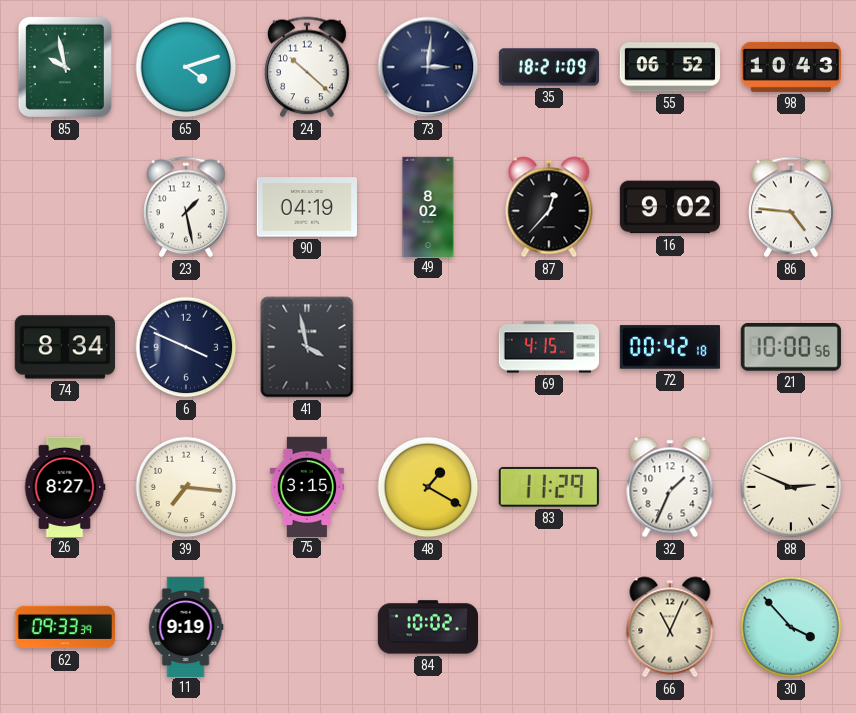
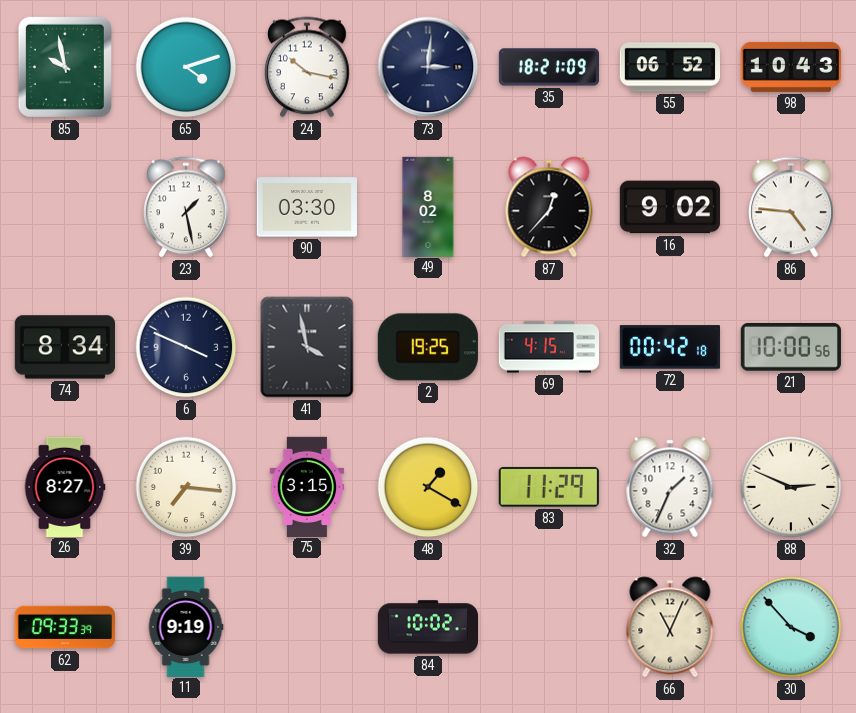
24: 10:22 -> 10:17
90: 04:19 -> 03:30
2: none -> 19:25
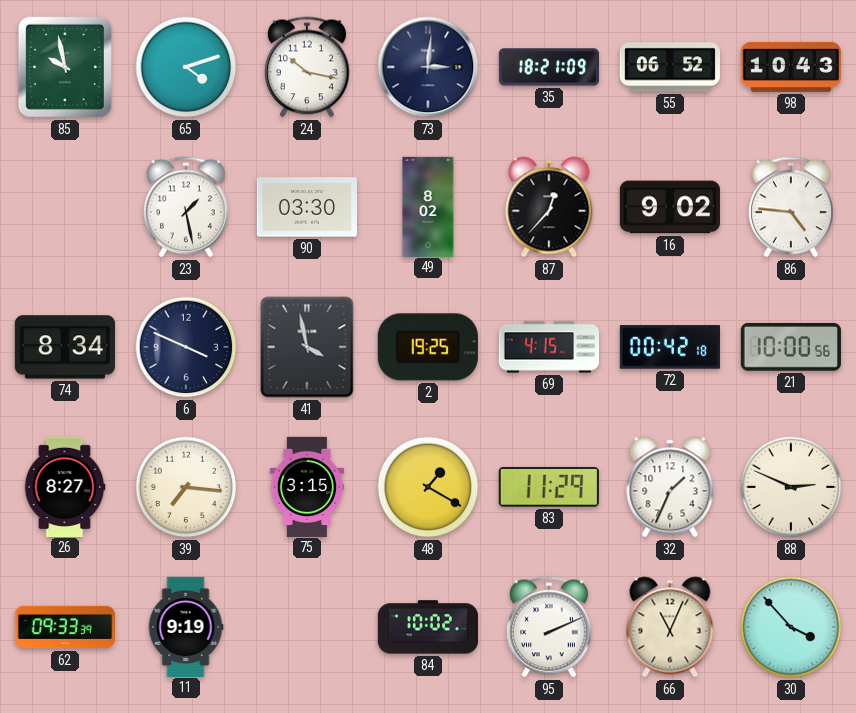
95: none -> 2:11
